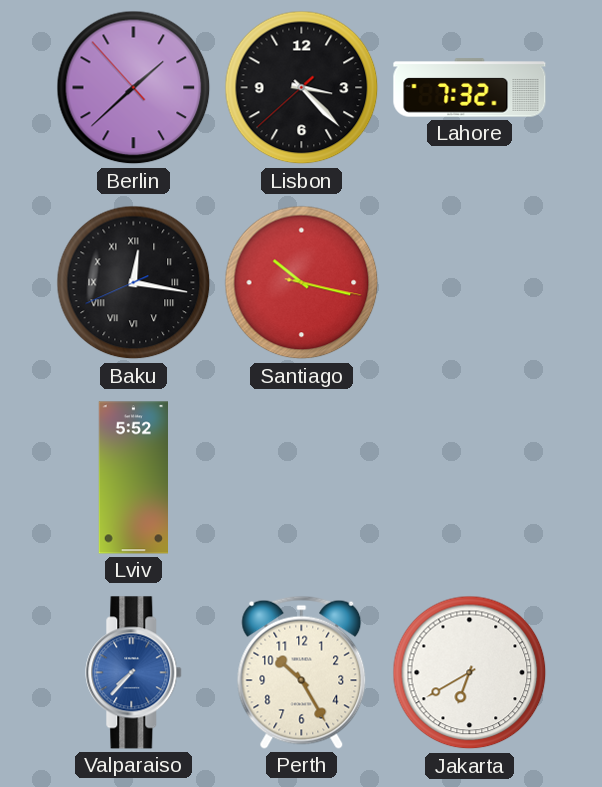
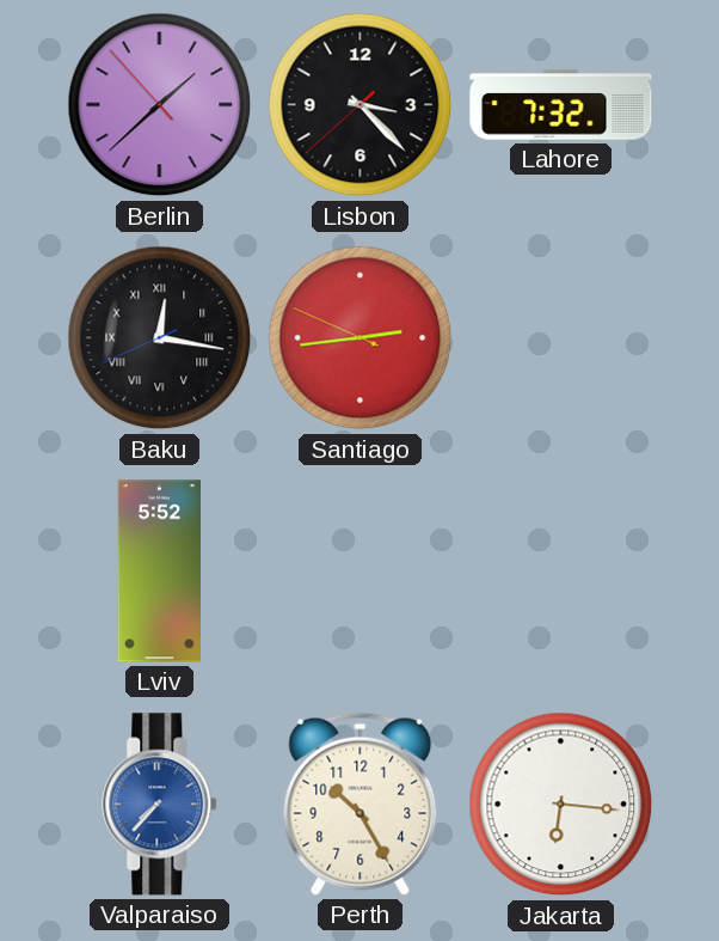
Santiago: 10:17 -> 2:43
Jakarta: 6:40 -> 6:16
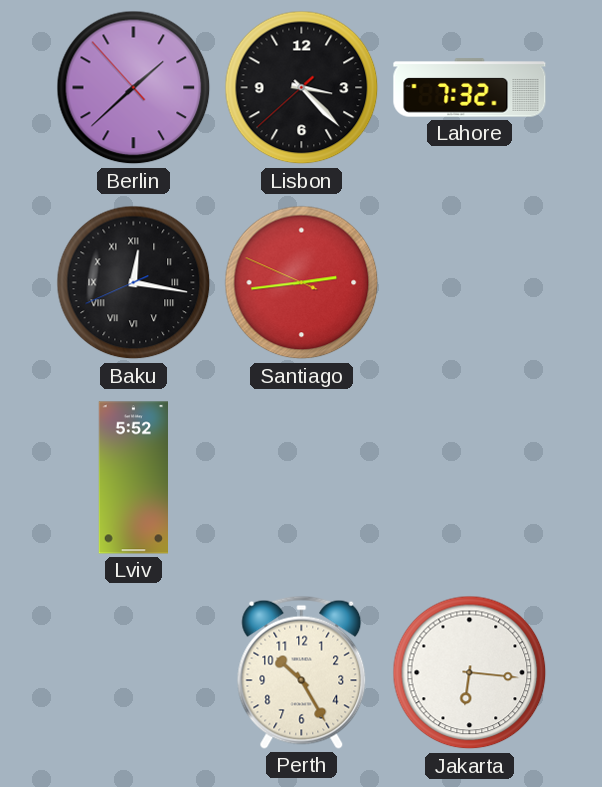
Valparaiso: 7:37 -> none
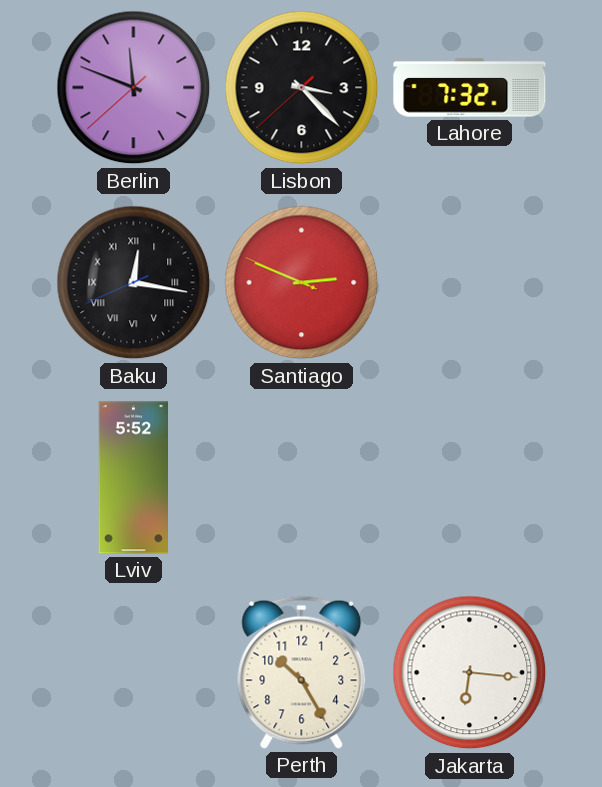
Berlin: 1:37 -> 11:48
Santiago: 2:43 -> 2:48
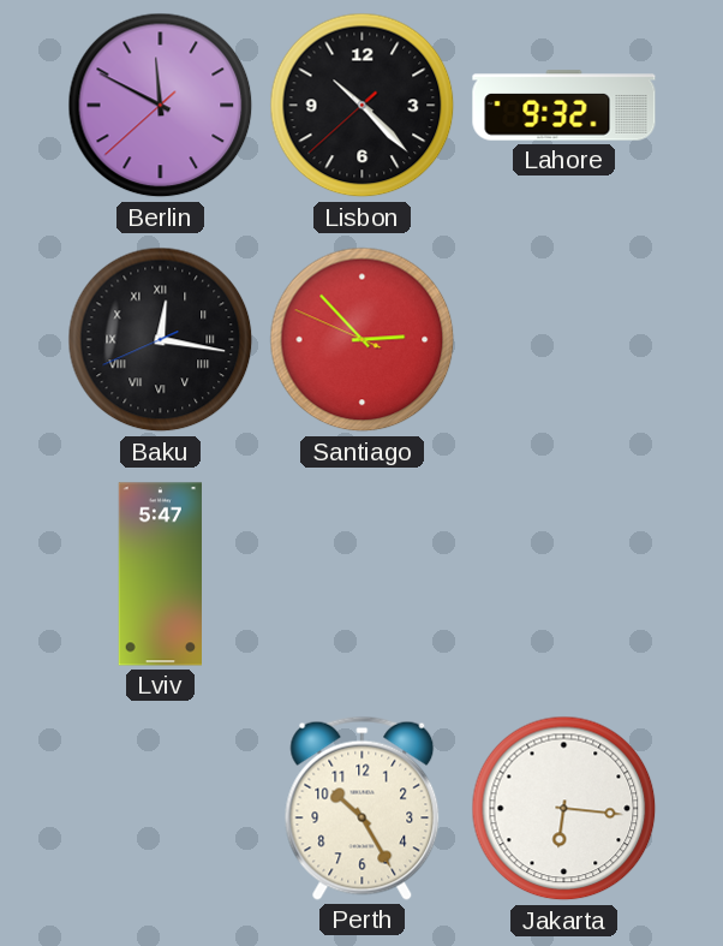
Berlin: 11:48 -> 11:49
Lisbon: 3:22 -> 10:22
Lahore: 7:32 -> 9:32
Santiago: 2:48 -> 2:52
Lviv: 5:52 -> 5:47
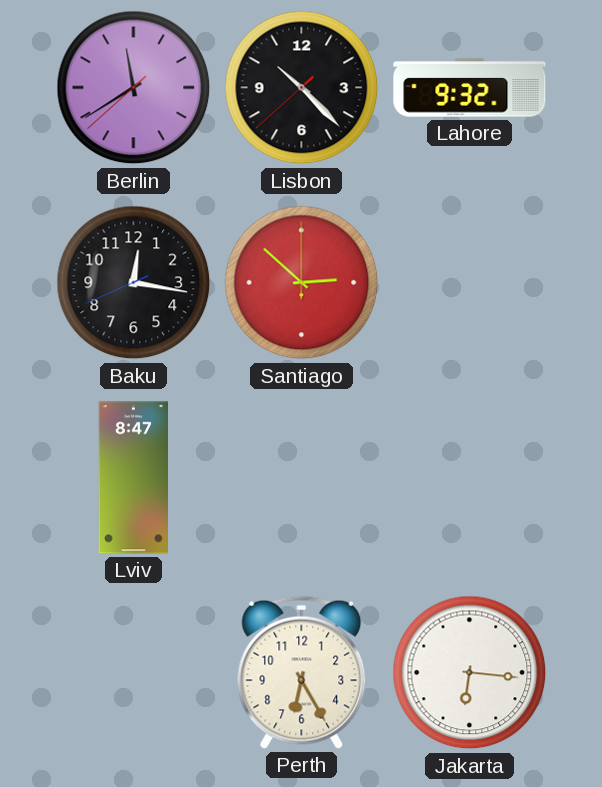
Berlin: 11:49 -> 11:39
Baku numerals: Roman -> Arabic
Santiago: 2:52:49 -> 2:52:00
Lviv: 5:47 -> 8:47
Perth: 10:25 -> 6:25
